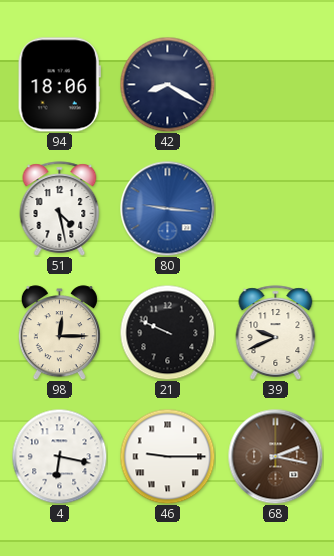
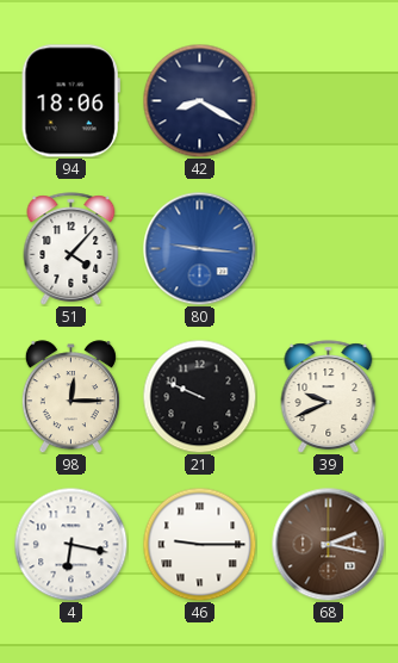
51: 4:28 -> 4:07
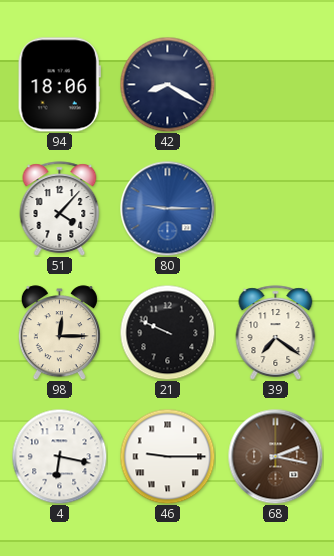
80: 9:16 -> 9:15
39: 9:41 -> 7:21
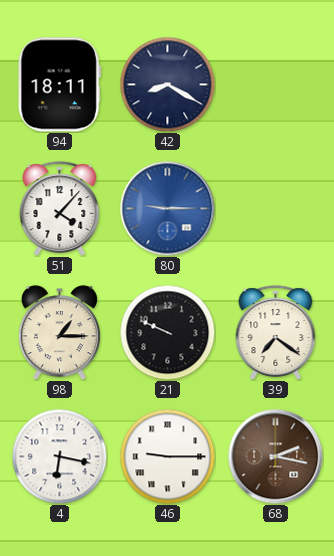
94: 18:06 -> 18:11
98: 12:15 -> 1:15
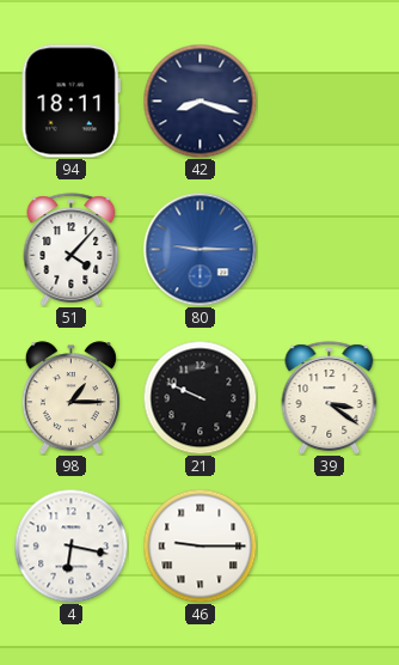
42: 8:20 -> 8:18
39: 7:21 -> 3:21
68: 2:17 -> none
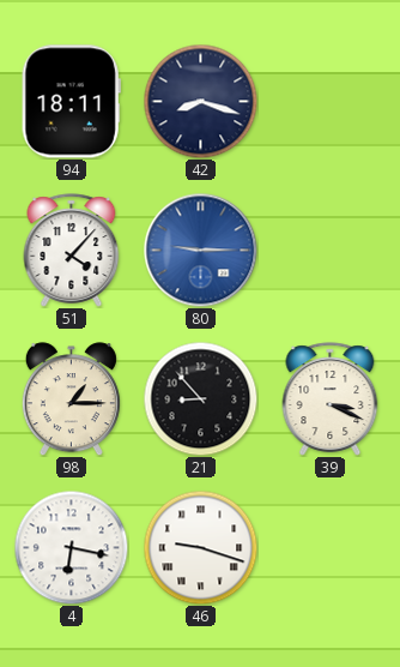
21: 9:49 -> 8:53
39: 3:21 -> 3:19
46: 9:15 -> 9:18
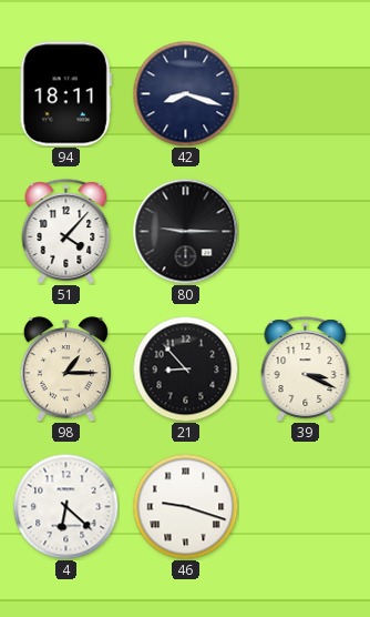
80 dial: blue -> black
4: 6:17 -> 6:22
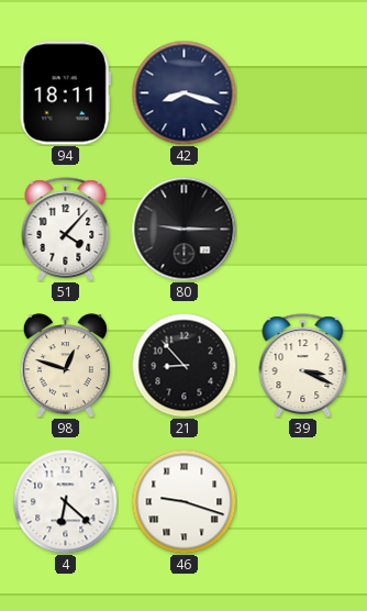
98: 1:15 -> 12:48
